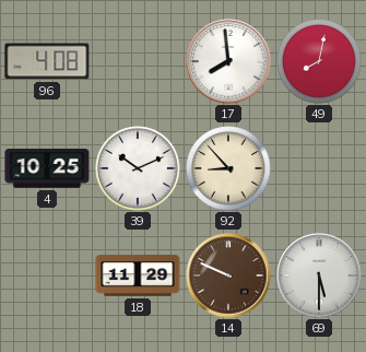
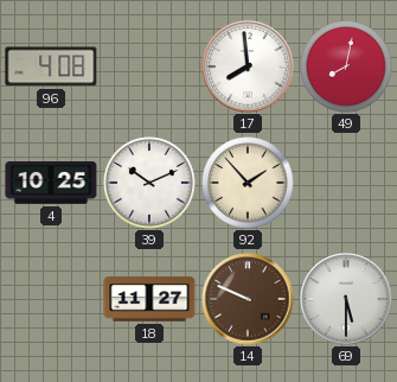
92: 8:53 -> 1:53
18: 11:29 -> 11:27
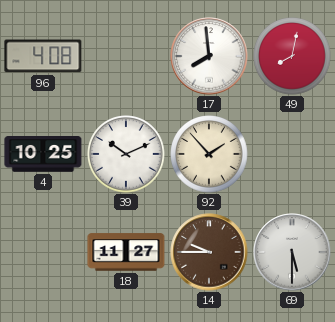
14: 9:49 -> 9:45
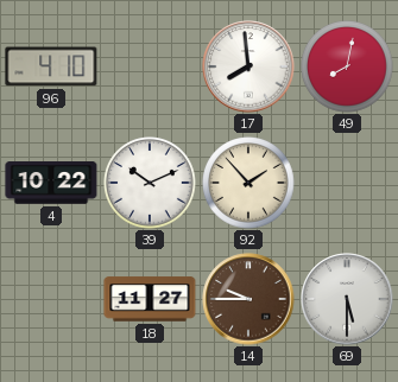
96: 4:08 -> 4:10
4: 10:25 -> 10:22
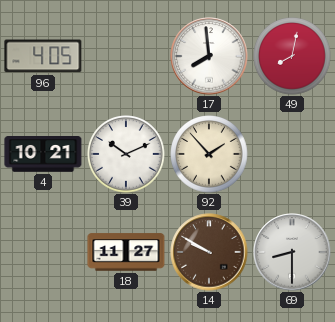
96: 4:10 -> 4:05
4: 10:22 -> 10:21
14: 9:45 -> 9:50
69: 5:30 -> 8:30
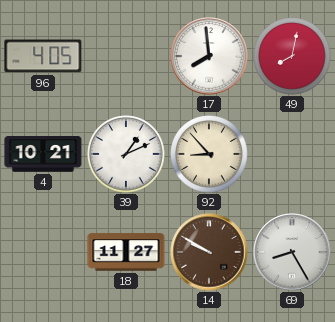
39: 10:11 -> 1:11
92: 1:53 -> 8:53
69: 8:30 -> 8:25
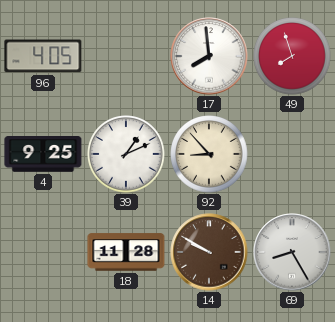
49: 8:02 -> 7:57
4: 10:21 -> 9:25
18: 11:27 -> 11:28
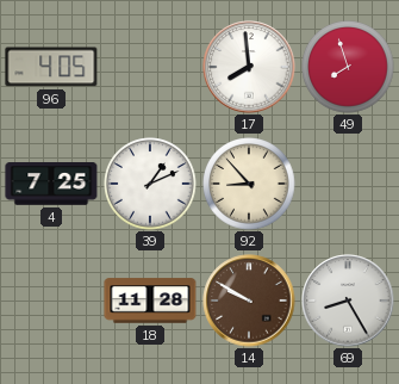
4: 9:25 -> 7:25
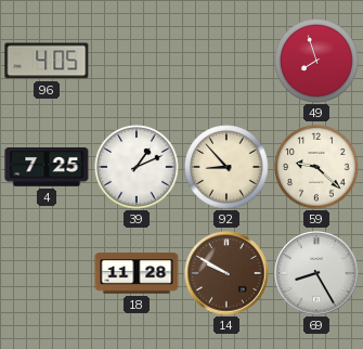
17: 7:59 -> none
59: none -> 9:22
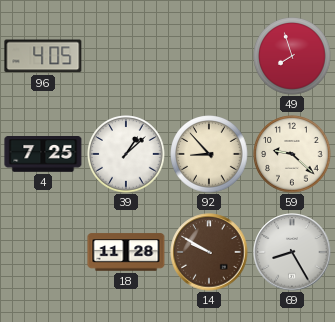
39: 1:11 -> 1:08
